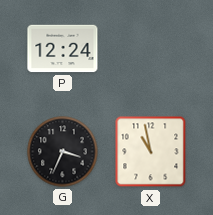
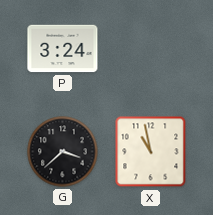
P: 12:24 -> 3:24
G: 3:34 -> 3:38
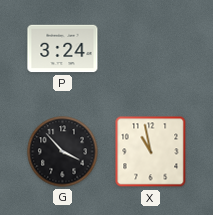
G: 3:38 -> 3:53
